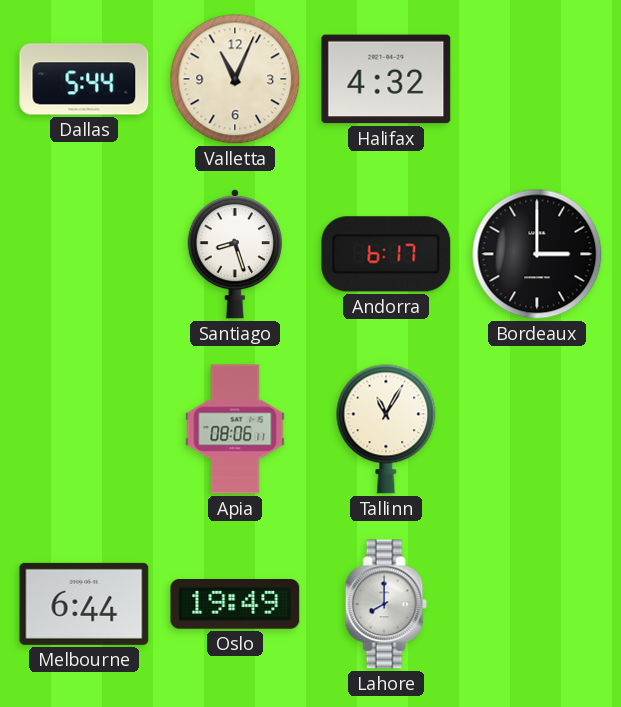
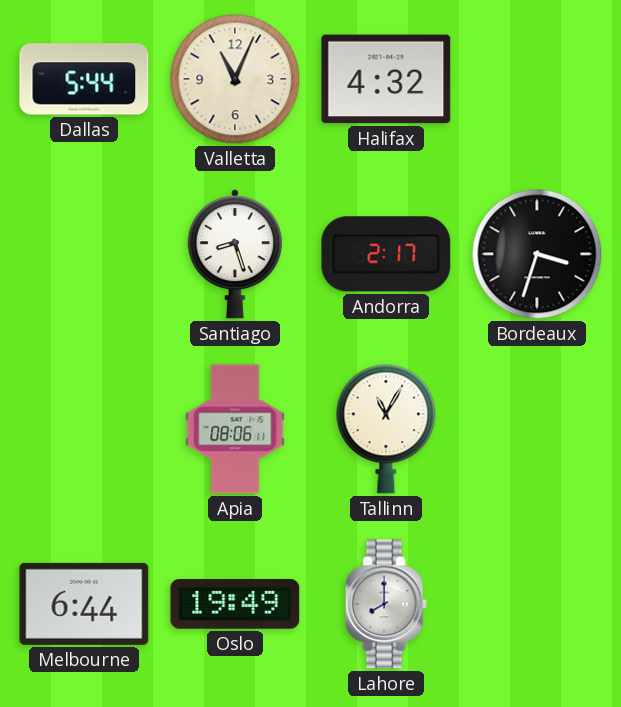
Andorra: 6:17 -> 2:17
Bordeaux: 3:00 -> 3:33
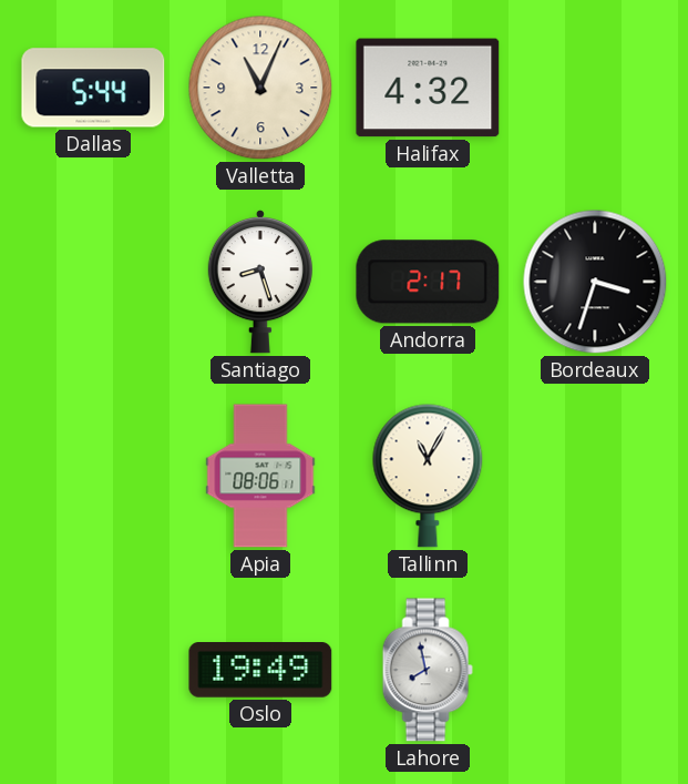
Melbourne: 6:44 -> none
Lahore: 8:00 -> 7:58
